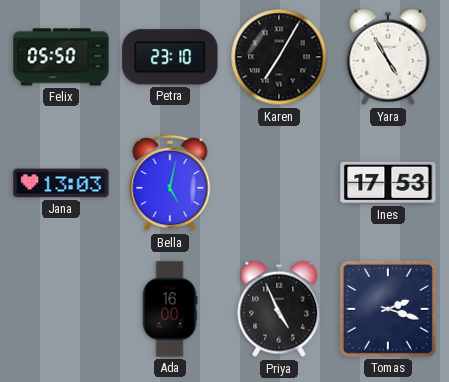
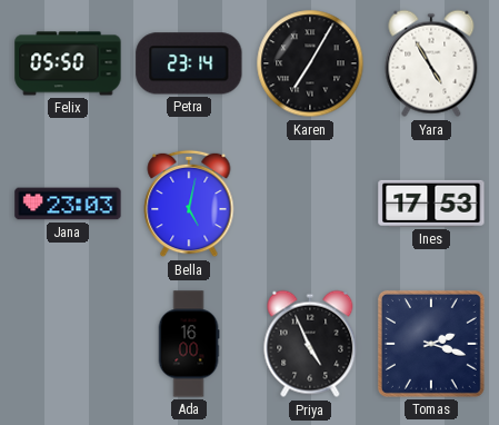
Petra: 23:10 -> 23:14
Jana: 13:03 -> 23:03
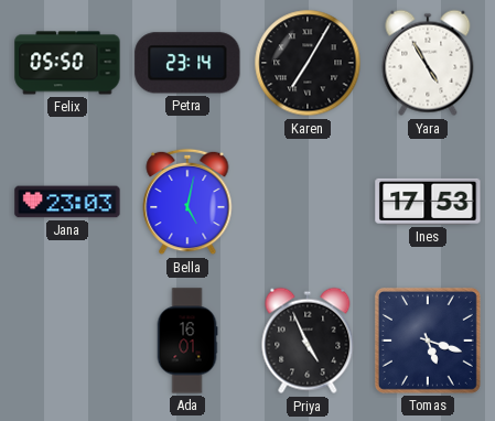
Ada: 16:00 -> 16:01
Tomas: 2:18 -> 5:18
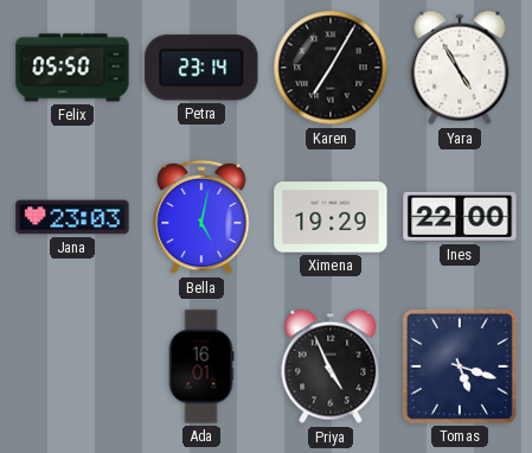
Ximena: none -> 19:29
Ines: 17:53 -> 22:00
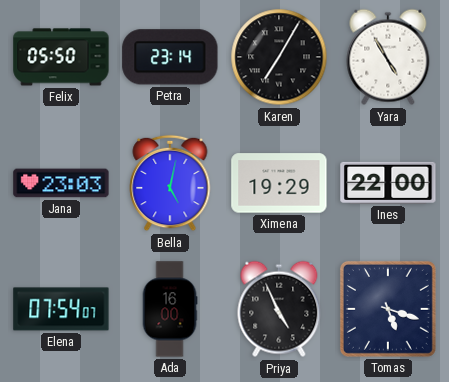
Elena: none -> 07:54
Ada: 16:01 -> 16:00
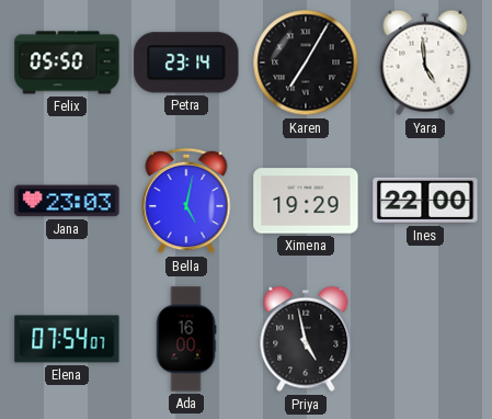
Yara: 4:55 -> 4:59
Priya: 4:56 -> 4:58
Tomas: 5:18 -> none
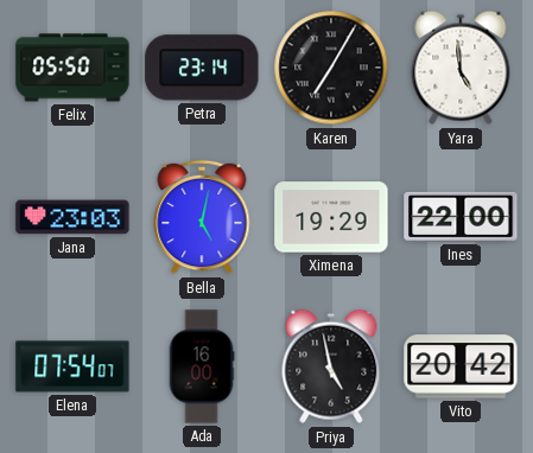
Vito: none -> 20:42
